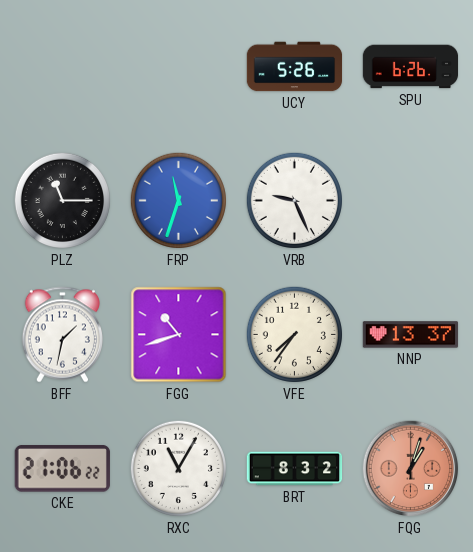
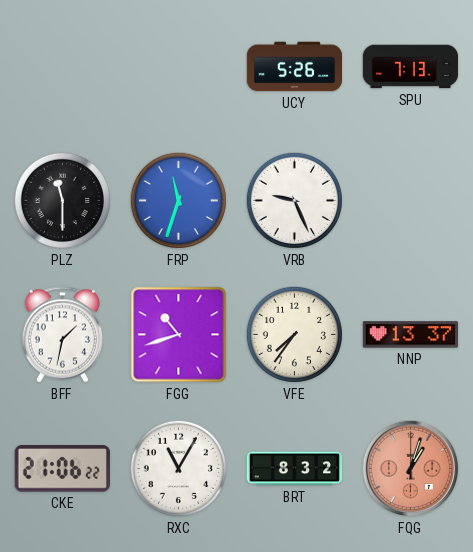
SPU: 6:26 -> 7:13
PLZ: 11:15 -> 11:30
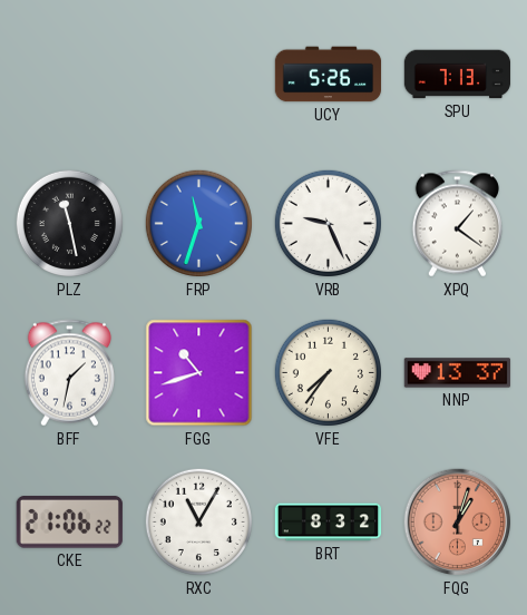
PLZ: 11:30 -> 11:28
XPQ: none -> 1:21
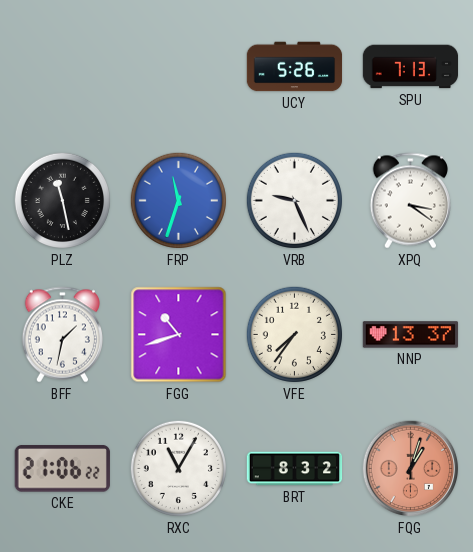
XPQ: 1:21 -> 3:21
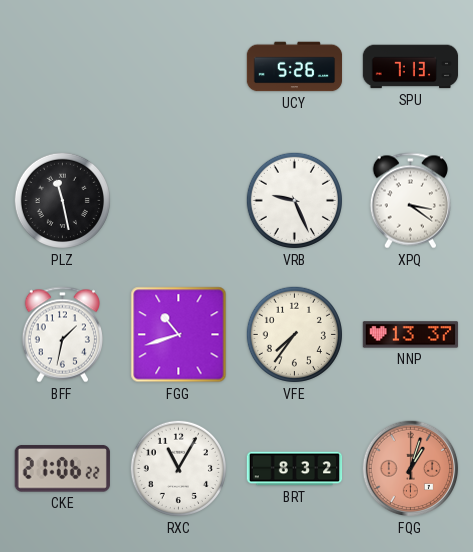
FRP: 11:33 -> none
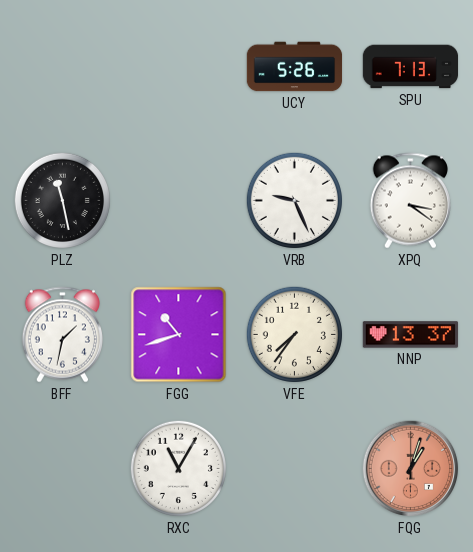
CKE: 21:06 -> none
BRT: 8:32 -> none
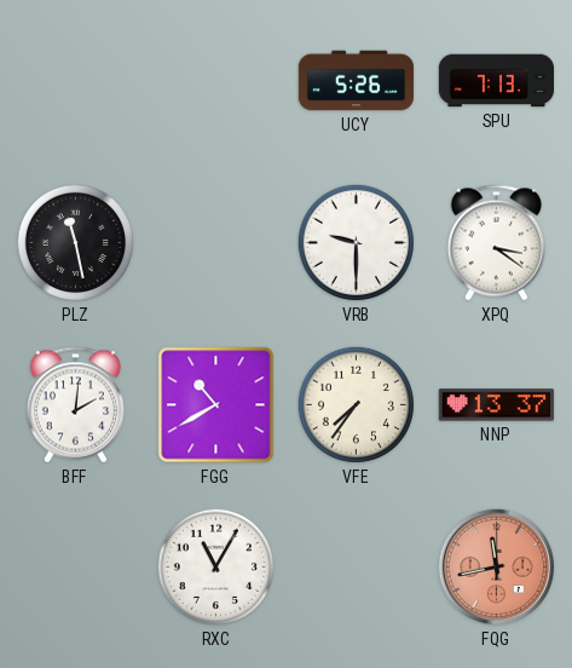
VRB: 9:26 -> 9:30
BFF: 1:32 -> 2:01
FGG: 10:42 -> 10:40
FQG: 1:03 -> 11:43
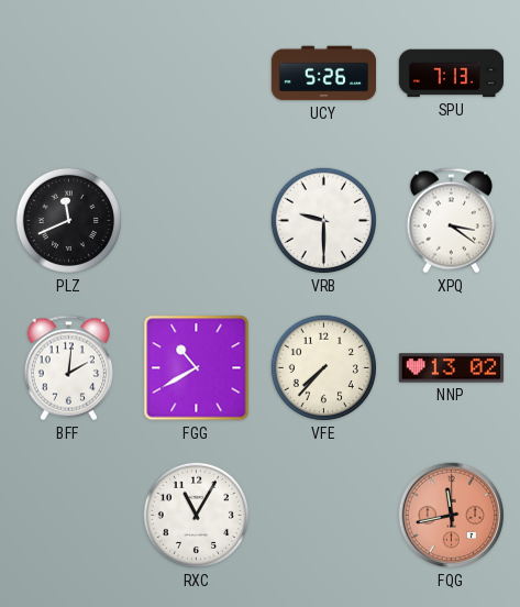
PLZ: 11:28 -> 11:41
VFE: 7:36 -> 7:37
NNP: 13:37 -> 13:02
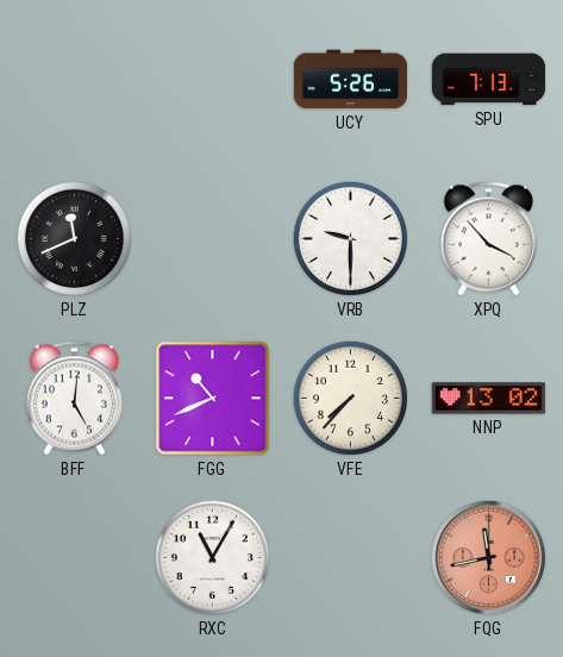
XPQ: 3:21 -> 3:53
BFF: 2:01 -> 5:01
FGG: 10:40 -> 10:41
